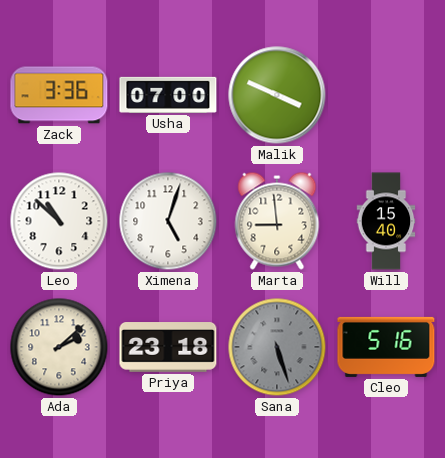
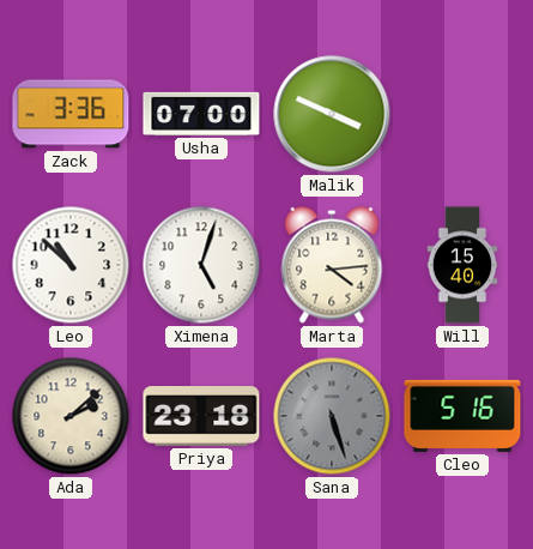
Marta: 8:59 -> 4:14
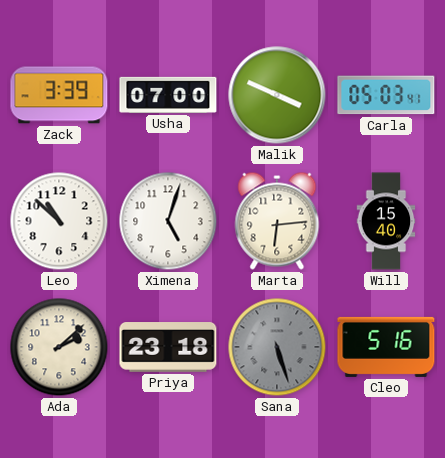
Zack: 3:36 -> 3:39
Carla: none -> 05:03
Marta: 4:14 -> 6:14
